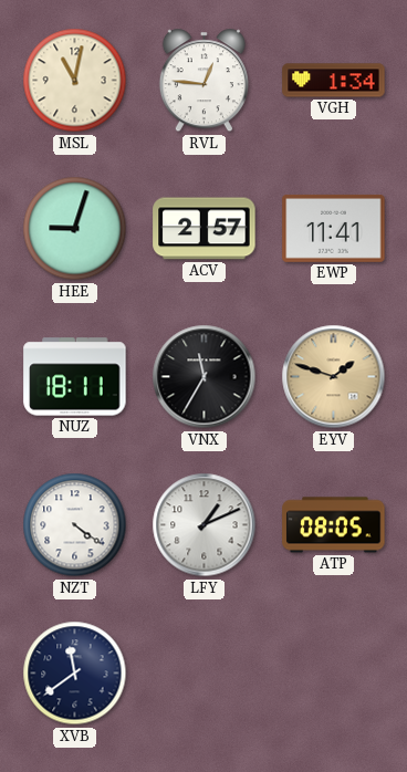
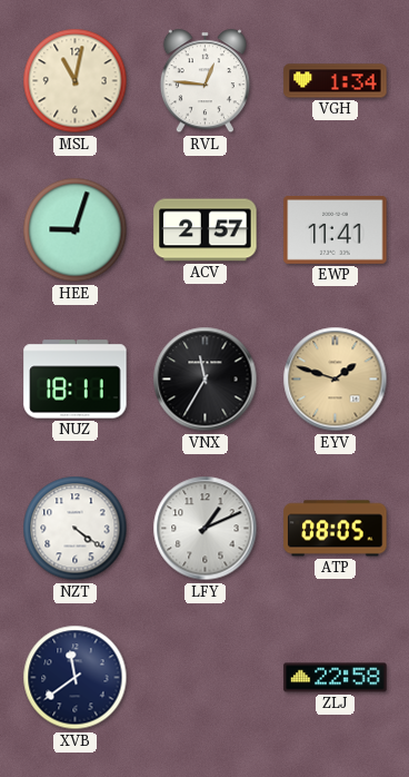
ZLJ: none -> 22:58
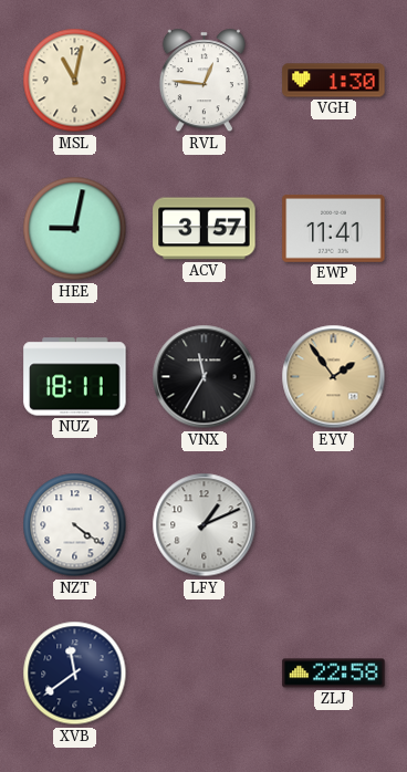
VGH: 1:34 -> 1:30
HEE: 9:03 -> 9:02
ACV: 2:57 -> 3:57
EYV: 1:48 -> 1:54
ATP: 08:05 -> none
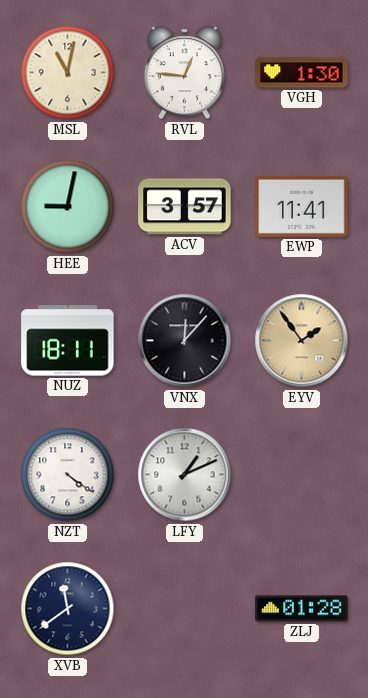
VNX: 11:35 -> 12:07
ZLJ: 22:58 -> 01:28
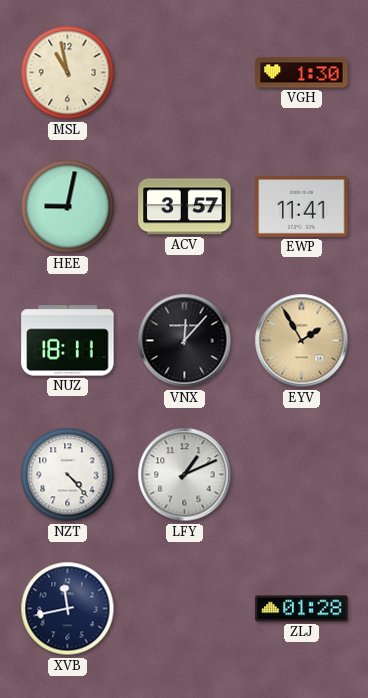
MSL: 11:02 -> 10:58
RVL: 12:46 -> none
EYV: 1:54 -> 1:55
NZT: 4:21 -> 4:23
XVB: 11:39 -> 11:43
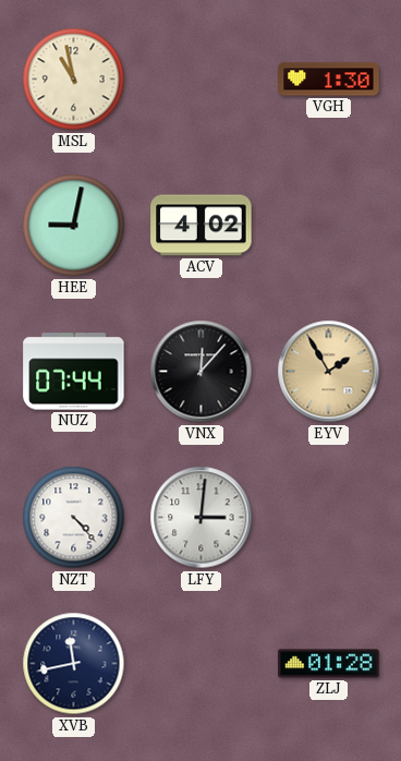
ACV: 3:57 -> 4:02
EWP: 11:41 -> none
NUZ: 18:11 -> 07:44
LFY: 1:11 -> 3:01
